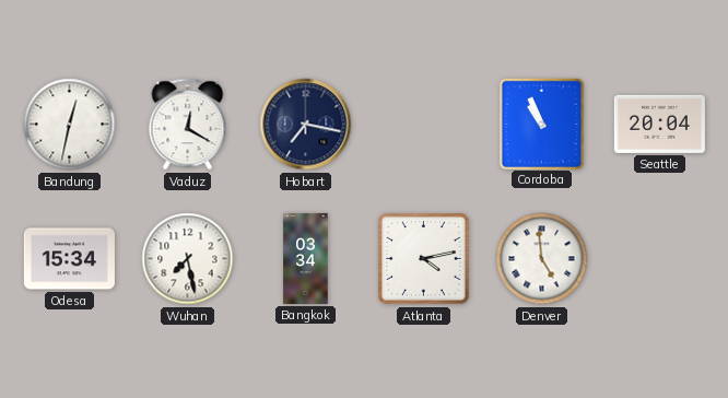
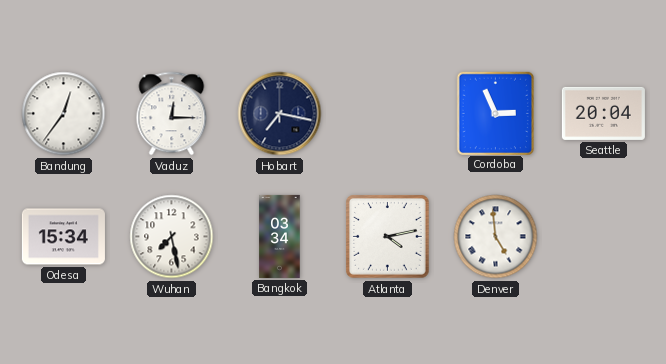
Bandung: 12:32 -> 12:36
Vaduz: 12:20 -> 12:15
Cordoba: 10:56 -> 2:56
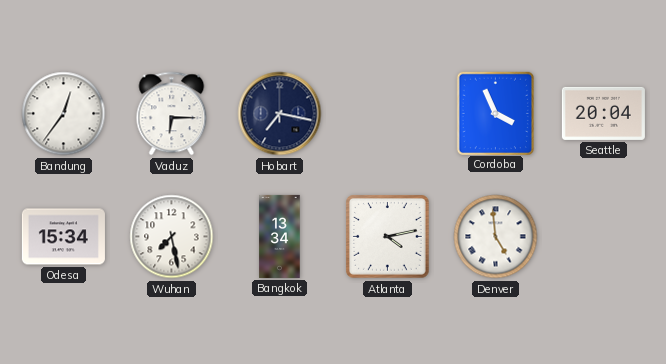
Vaduz: 12:15 -> 6:15
Cordoba: 2:56 -> 3:56
Bangkok: 03:34 -> 13:34
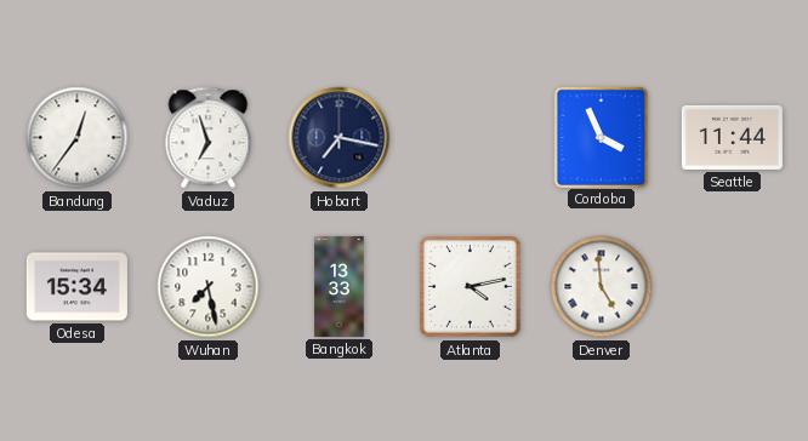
Vaduz: 6:15 -> 6:57
Seattle: 20:04 -> 11:44
Bangkok: 13:34 -> 13:33
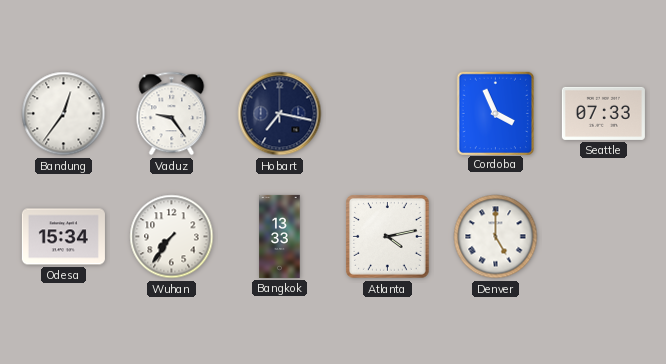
Vaduz: 6:57 -> 9:24
Seattle: 11:44 -> 07:33
Wuhan: 7:28 -> 7:36
Denver: 4:59 -> 5:00
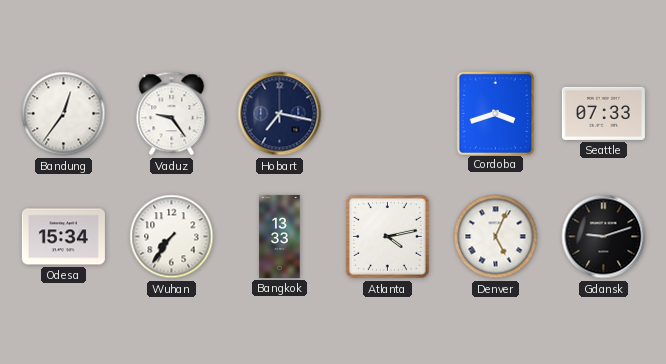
Cordoba: 3:56 -> 3:42
Denver: 5:00 -> 5:04
Gdansk: none -> 9:12
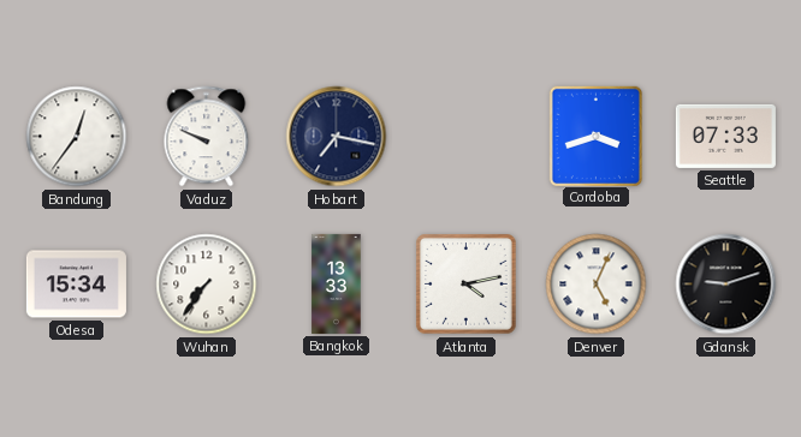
Vaduz: 9:24 -> 9:49
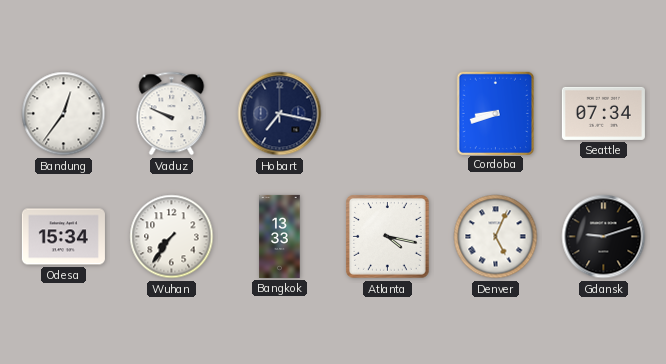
Cordoba: 3:42 -> 8:42
Seattle: 07:33 -> 07:34
Atlanta: 4:13 -> 4:17
